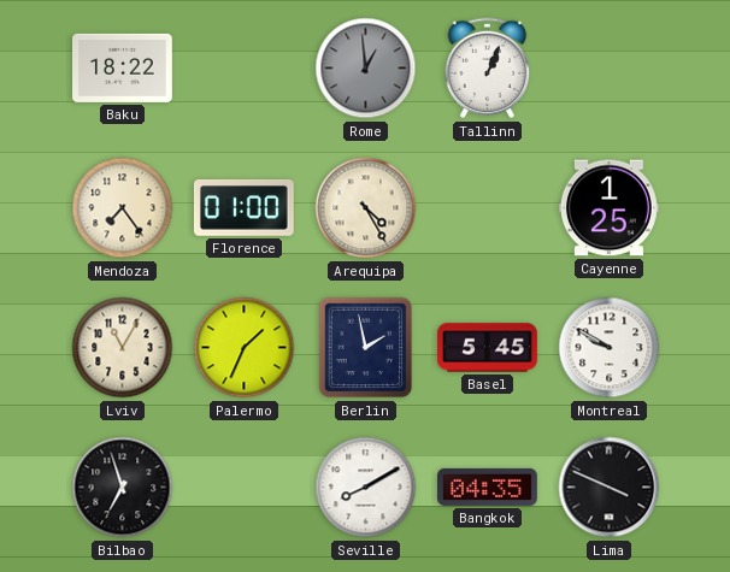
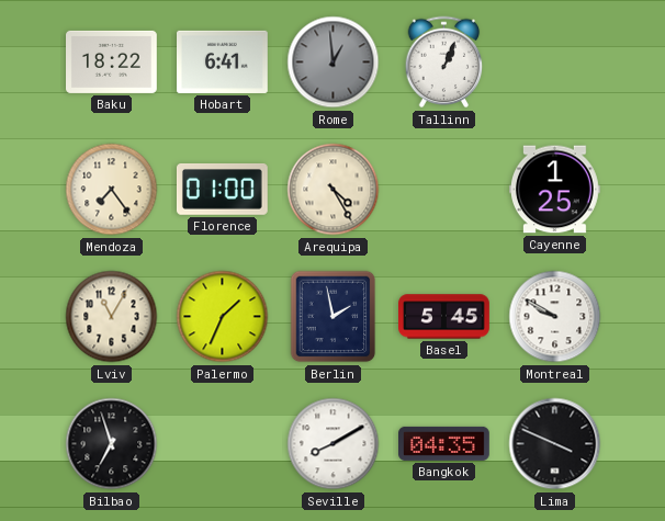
Hobart: none -> 6:41
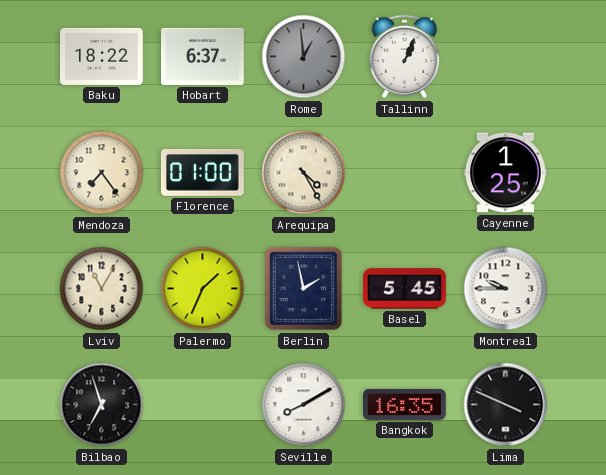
Hobart: 6:41 -> 6:37
Montreal: 9:50 -> 9:45
Bangkok: 04:35 -> 16:35
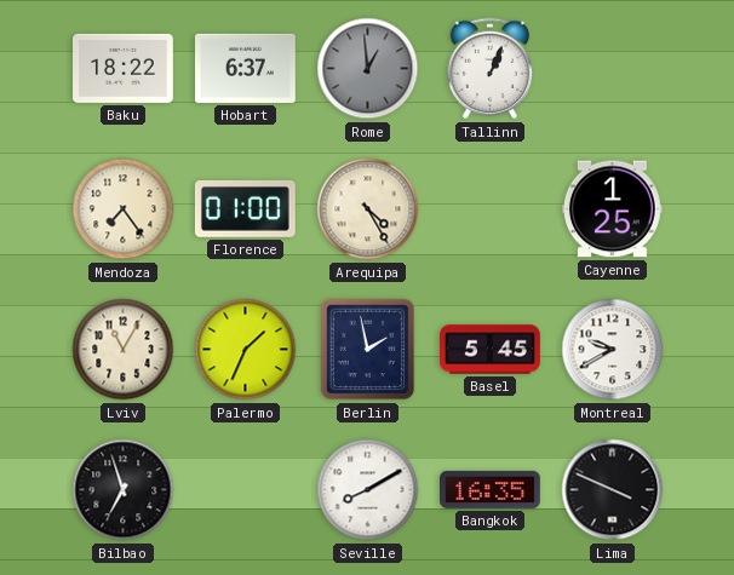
Montreal: 9:45 -> 9:40
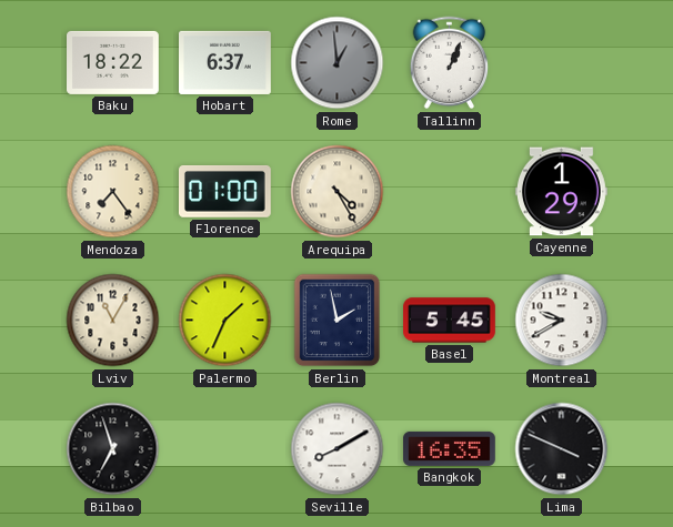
Cayenne: 1:25 -> 1:29
